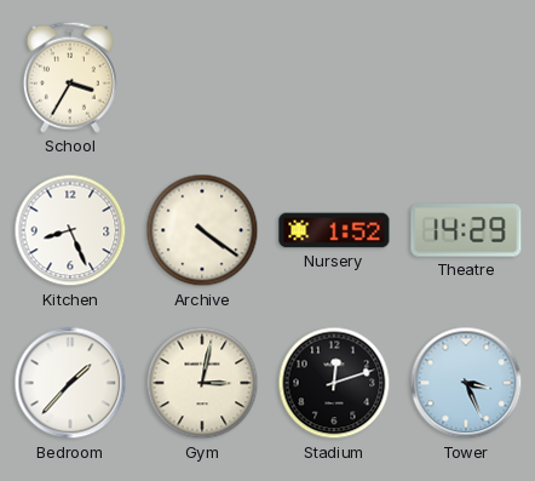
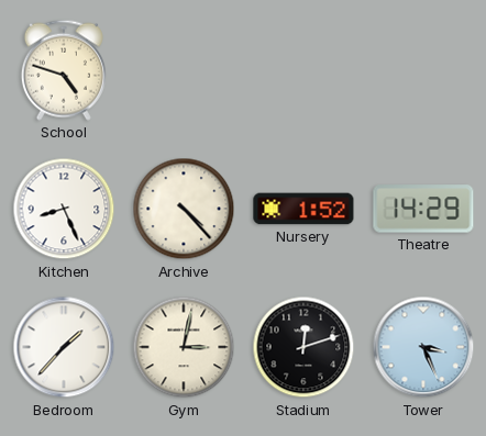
School: 3:35 -> 4:48
Archive: 4:21 -> 4:23
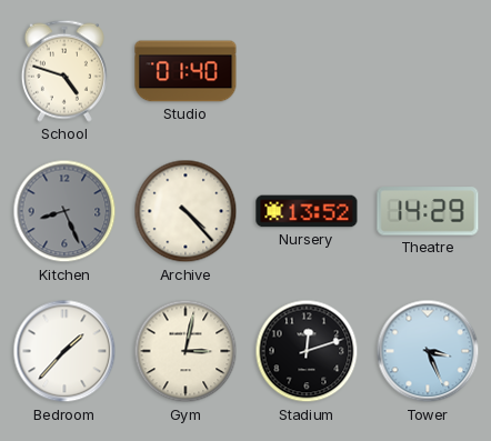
Studio: none -> 01:40
Kitchen dial: white -> grey
Nursery: 1:52 -> 13:52
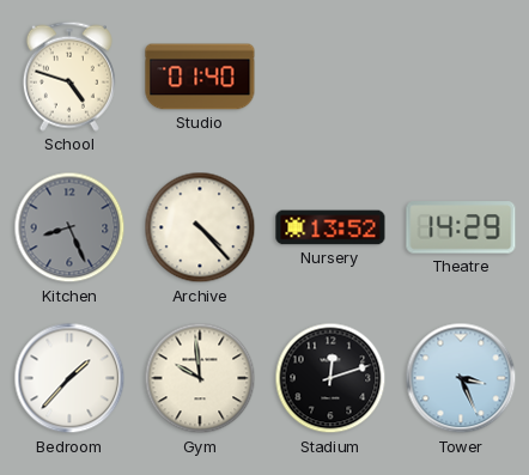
Gym: 3:02 -> 9:59
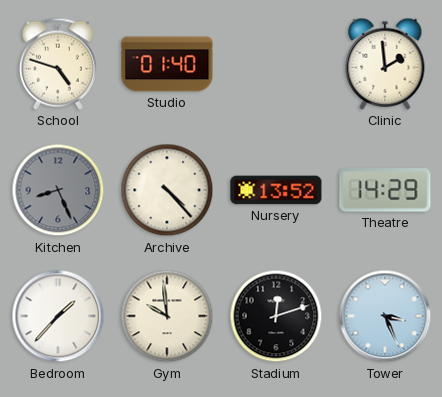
Clinic: none -> 1:59
